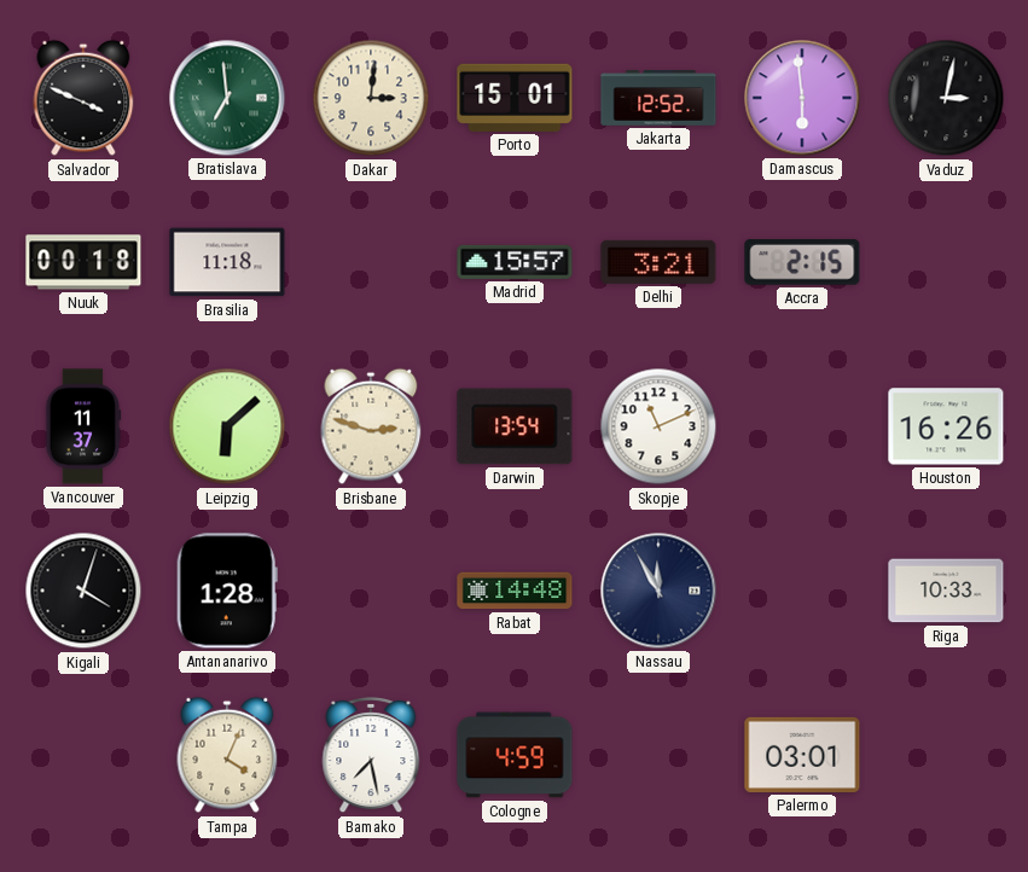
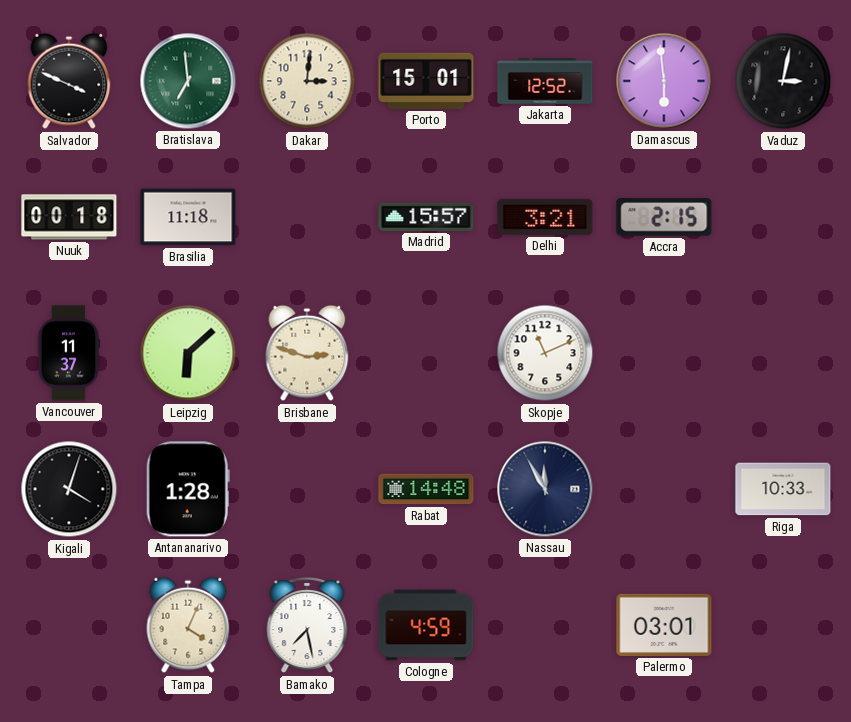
Darwin: 13:54 -> none
Houston: 16:26 -> none
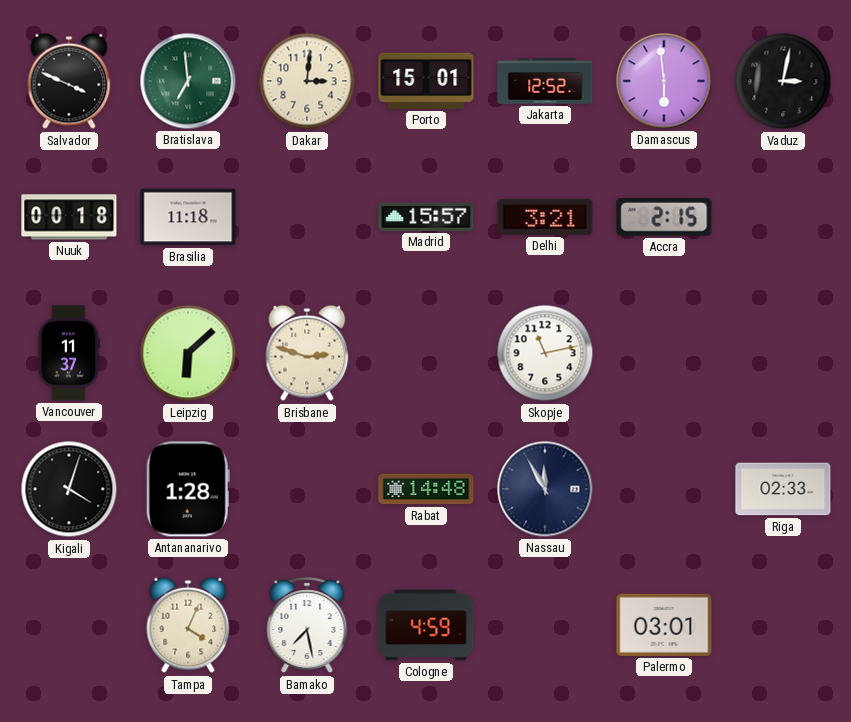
Skopje: 11:11 -> 11:13
Riga: 10:33 -> 02:33
